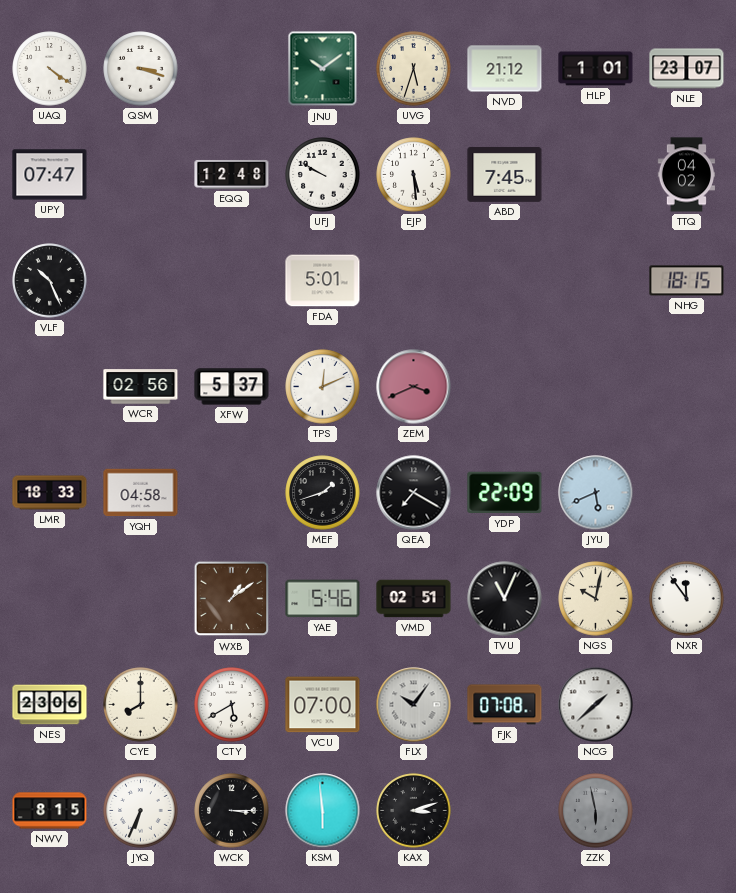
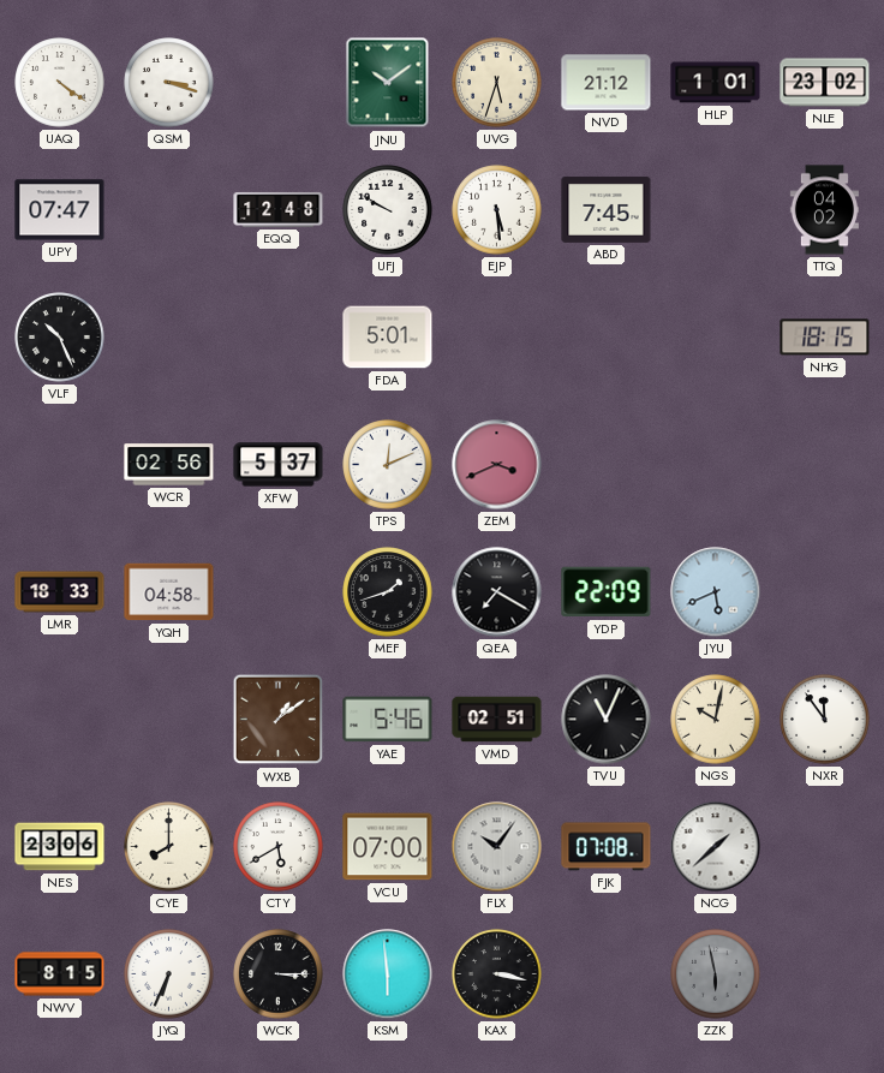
NLE: 23:07 -> 23:02
KAX: 3:12 -> 3:17
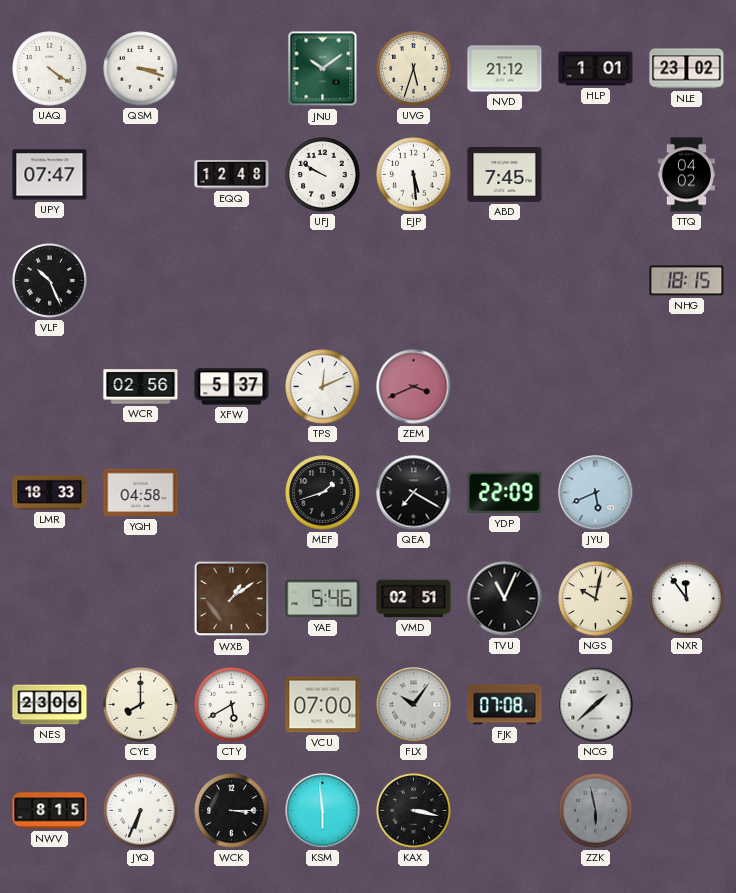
FDA: 5:01 -> none
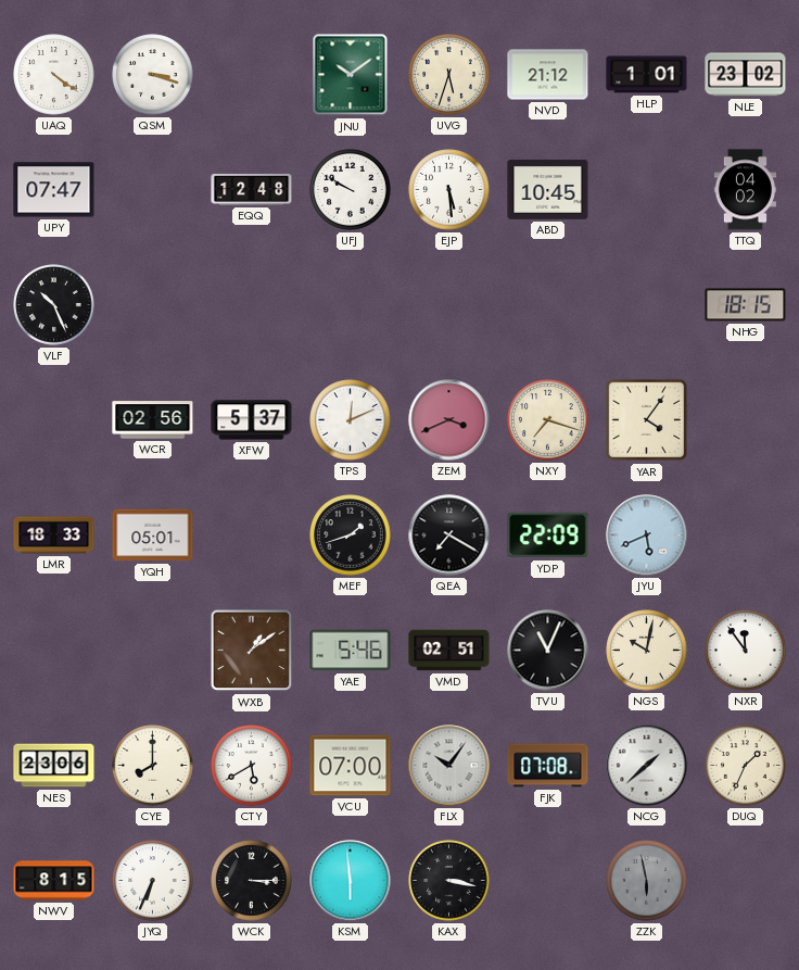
ABD: 7:45 -> 10:45
NXY: none -> 7:18
YAR: none -> 4:06
YQH: 04:58 -> 05:01
DUQ: none -> 1:34
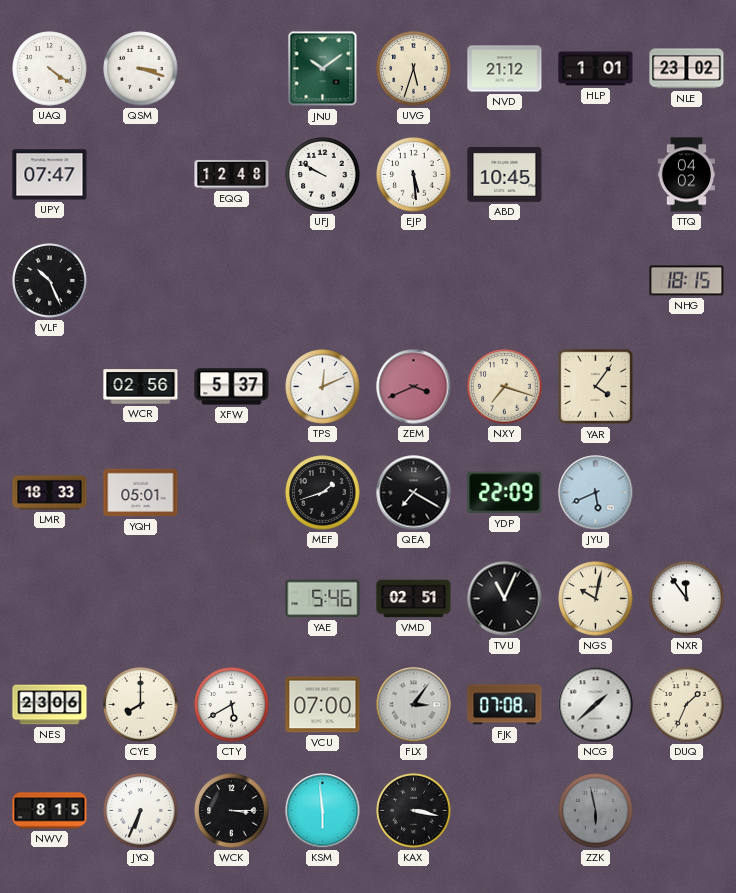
WXB: 1:09 -> none
FLX: 10:06 -> 3:06
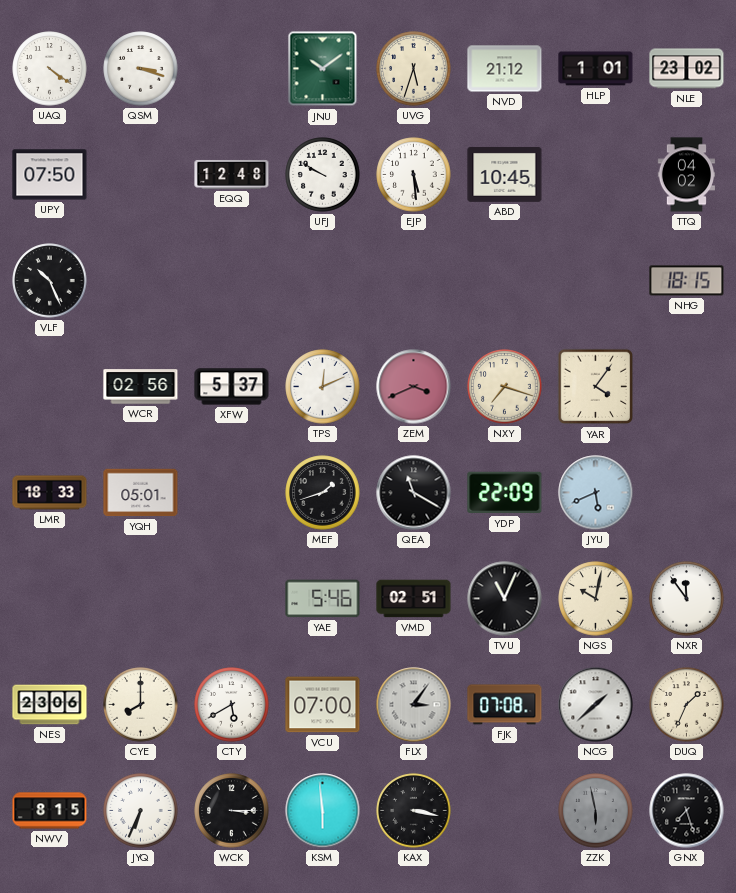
UPY: 07:47 -> 07:50
QEA: 7:20 -> 11:20
GNX: none -> 7:27
